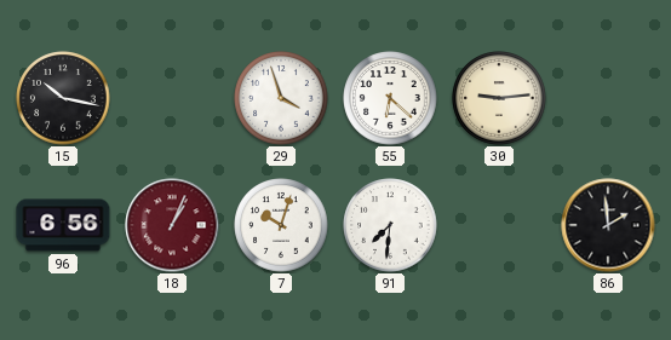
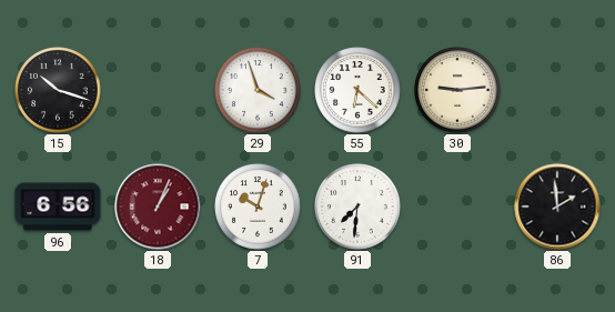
15: 10:17 -> 10:18
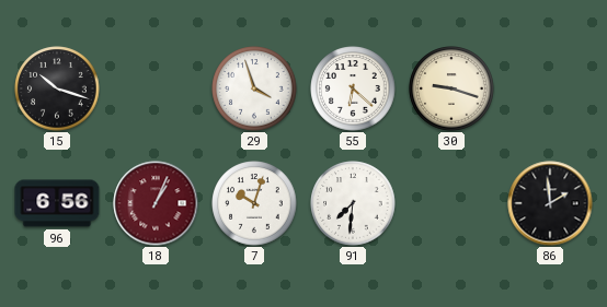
30: 9:14 -> 9:18
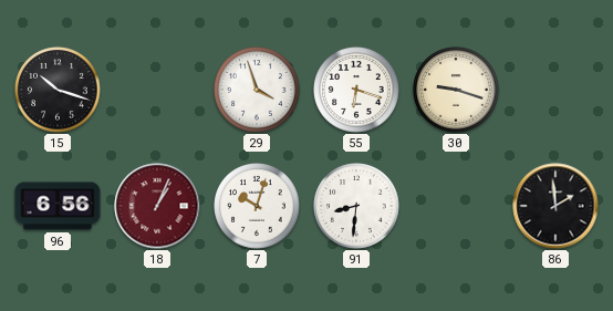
55: 6:22 -> 6:18
91: 7:31 -> 8:31
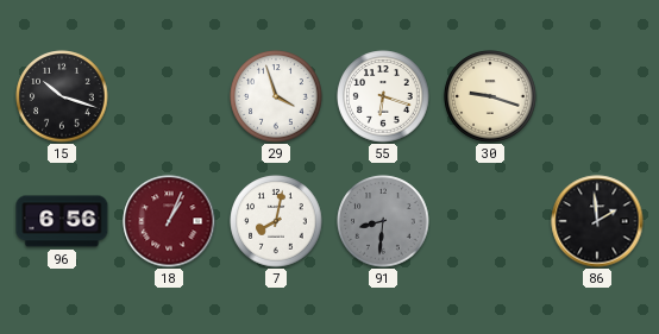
7: 10:03 -> 8:02
91 dial: white -> grey
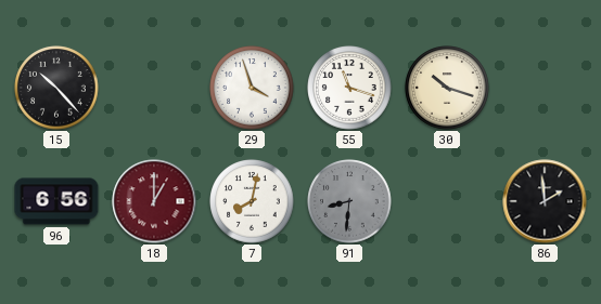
15: 10:18 -> 10:23
55: 6:18 -> 11:18
30: 9:18 -> 10:18
18: 1:04 -> 1:00
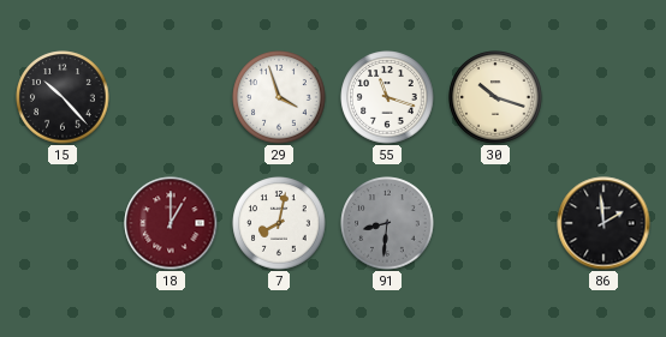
96: 6:56 -> none
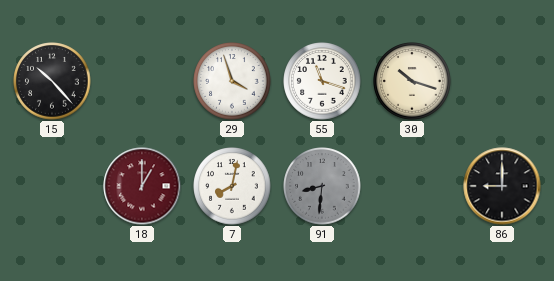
86: 1:59 -> 9:00
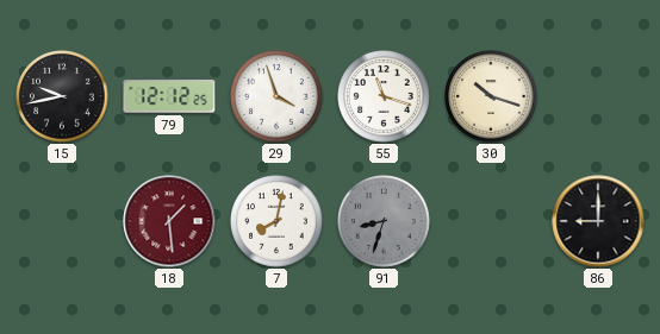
15: 10:23 -> 9:43
79: none -> 12:12
18: 1:00 -> 1:29
91: 8:31 -> 8:33
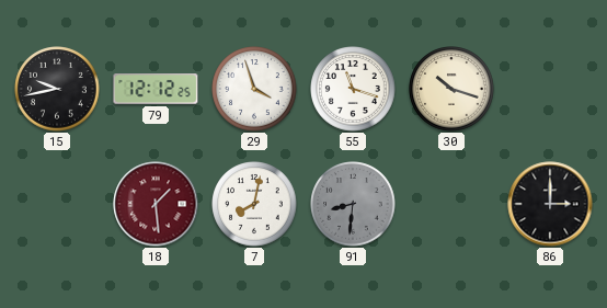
91: 8:33 -> 8:31
86: 9:00 -> 3:00
